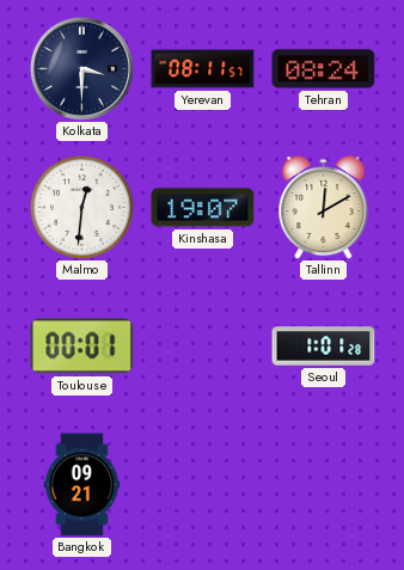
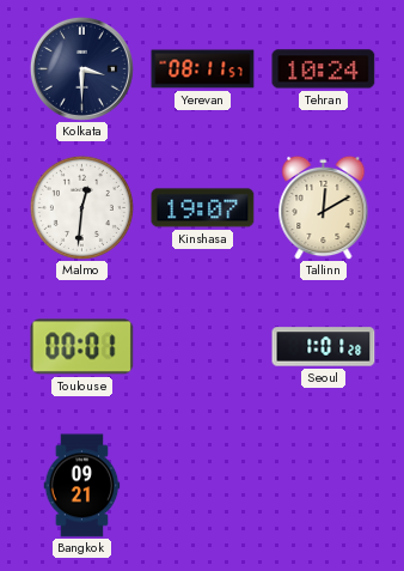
Tehran: 08:24 -> 10:24
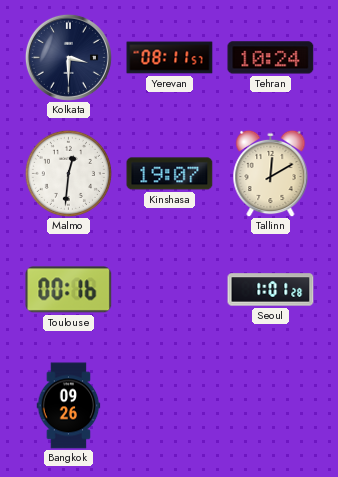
Toulouse: 00:01 -> 00:16
Bangkok: 09:21 -> 09:26
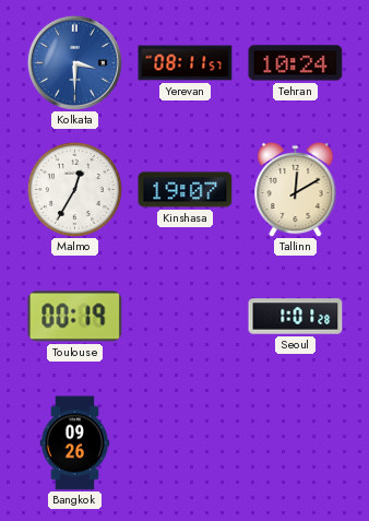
Kolkata dial: navy -> blue
Malmo: 12:31 -> 12:35
Toulouse: 00:16 -> 00:19
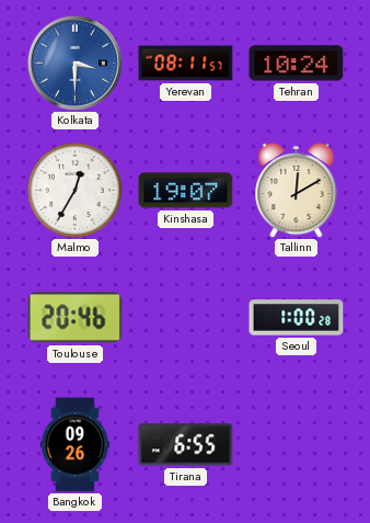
Toulouse: 00:19 -> 20:46
Seoul: 1:01 -> 1:00
Tirana: none -> 6:55
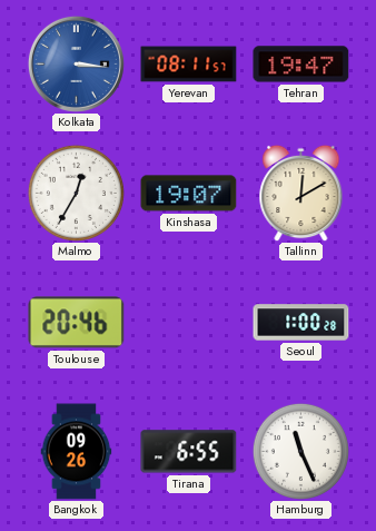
Kolkata: 3:30 -> 3:16
Tehran: 10:24 -> 19:47
Hamburg: none -> 11:26
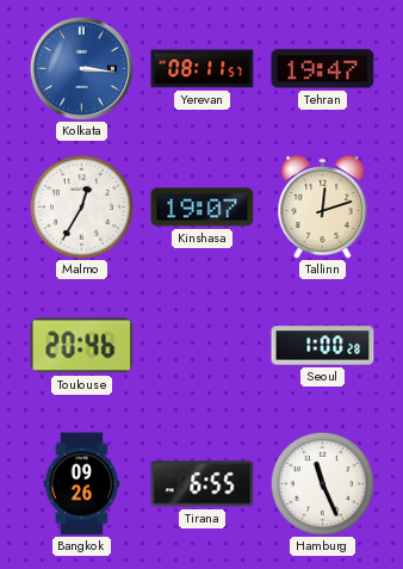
Tallinn: 12:10 -> 12:12
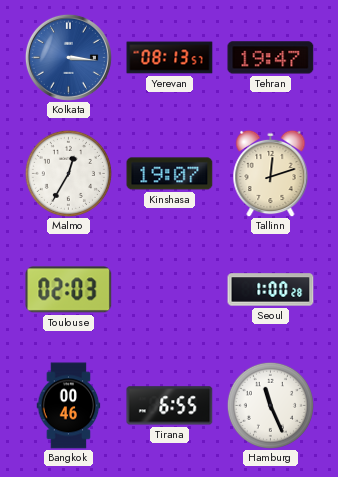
Yerevan: 08:11 -> 08:13
Toulouse: 20:46 -> 02:03
Bangkok: 09:26 -> 00:46
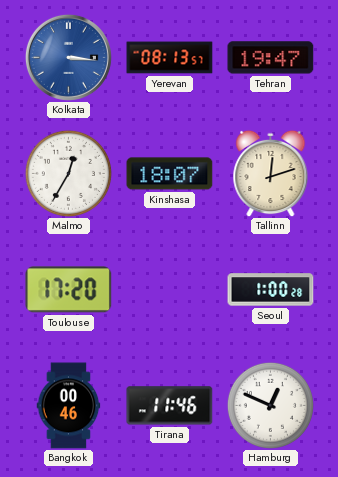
Kinshasa: 19:07 -> 18:07
Toulouse: 02:03 -> 17:20
Tirana: 6:55 -> 11:46
Hamburg: 11:26 -> 12:49
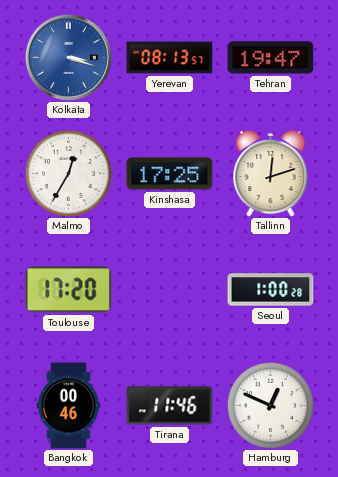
Kolkata: 3:16 -> 3:18
Kinshasa: 18:07 -> 17:25
